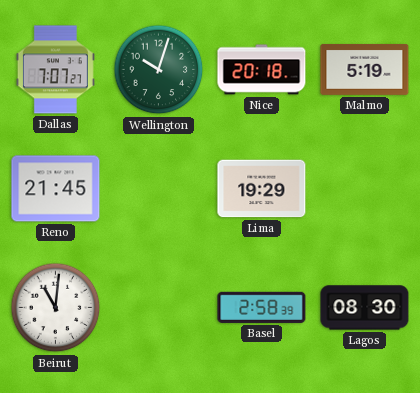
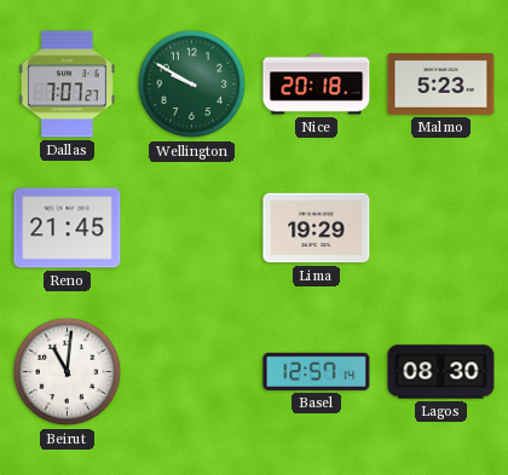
Wellington: 10:03 -> 9:50
Malmo: 5:19 -> 5:23
Basel: 2:58 -> 12:57
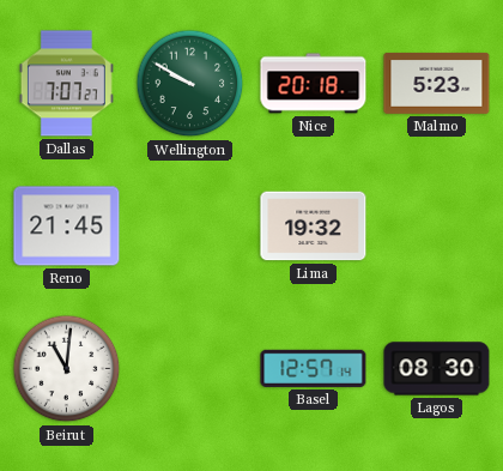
Lima: 19:29 -> 19:32
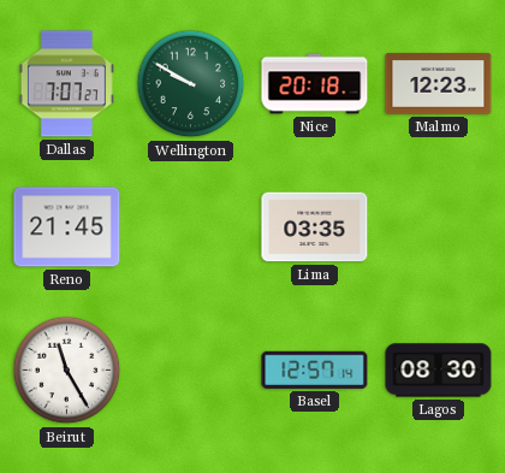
Malmo: 5:23 -> 12:23
Lima: 19:32 -> 03:35
Beirut: 11:01 -> 11:25
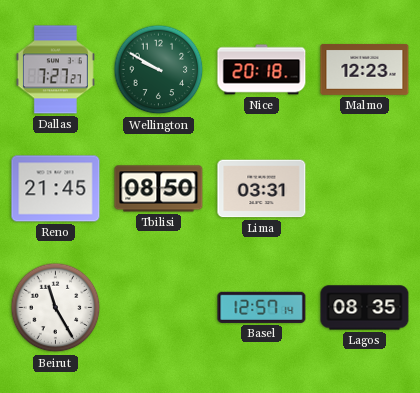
Dallas: 7:07 -> 7:27
Tbilisi: none -> 08:50
Lima: 03:35 -> 03:31
Lagos: 08:30 -> 08:35
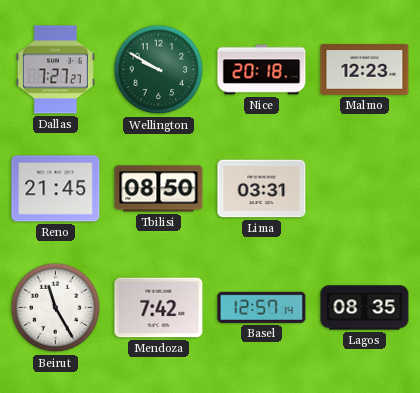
Mendoza: none -> 7:42
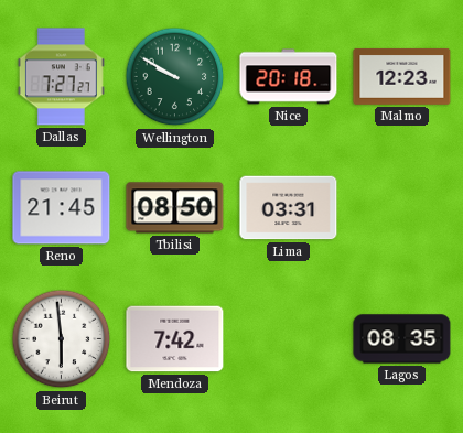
Beirut: 11:25 -> 5:59
Basel: 12:57 -> none
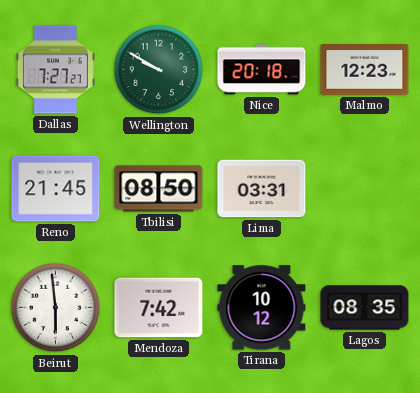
Tirana: none -> 10:12
